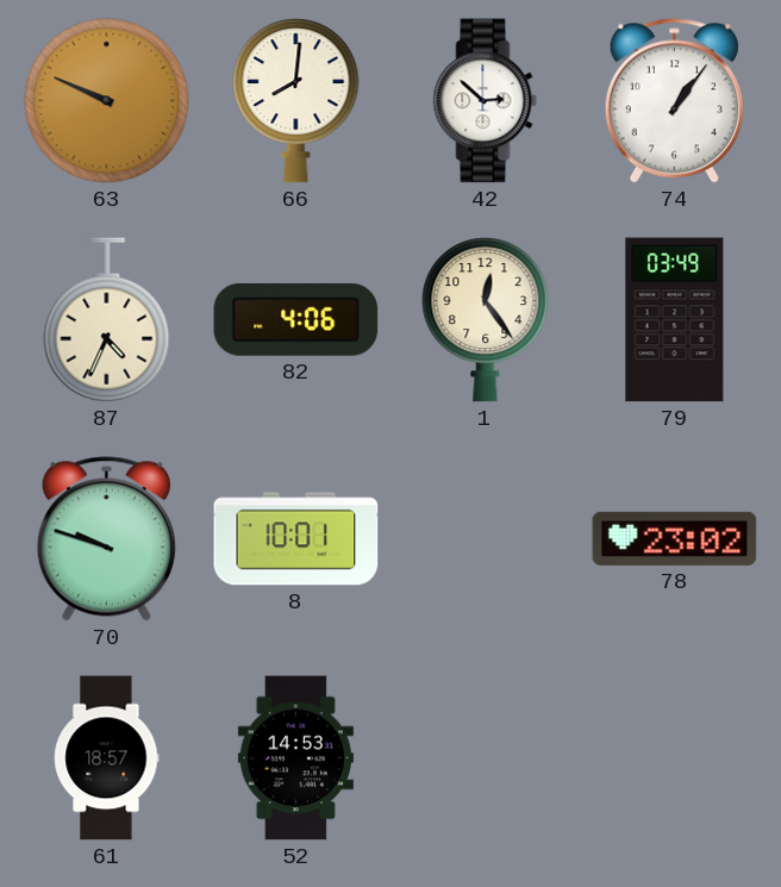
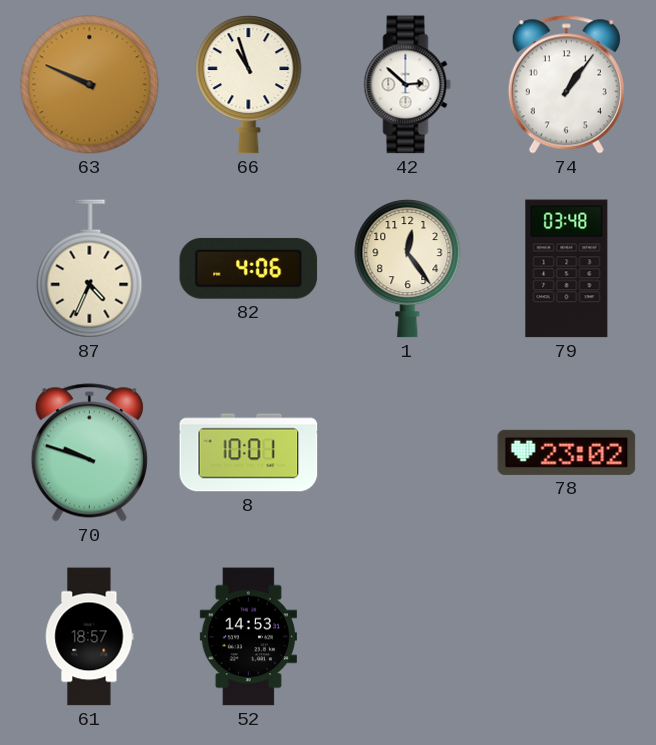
66: 8:01 -> 10:57
79: 03:49 -> 03:48
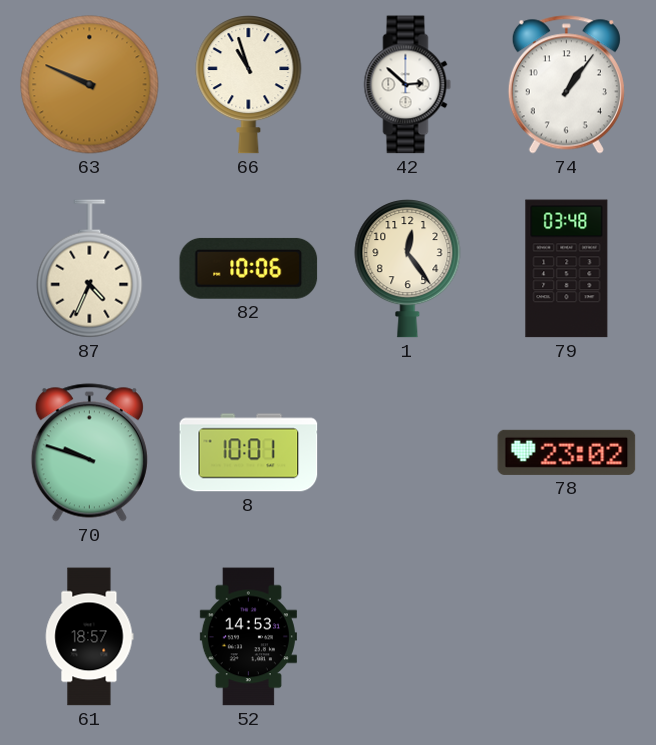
82: 4:06 -> 10:06
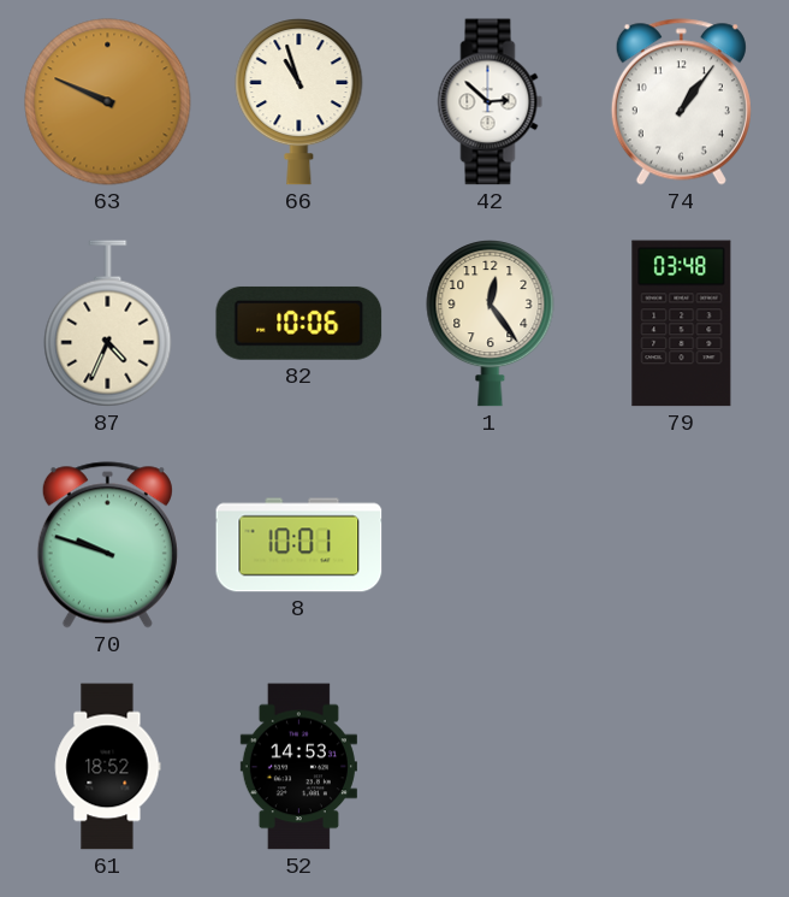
78: 23:02 -> none
61: 18:57 -> 18:52
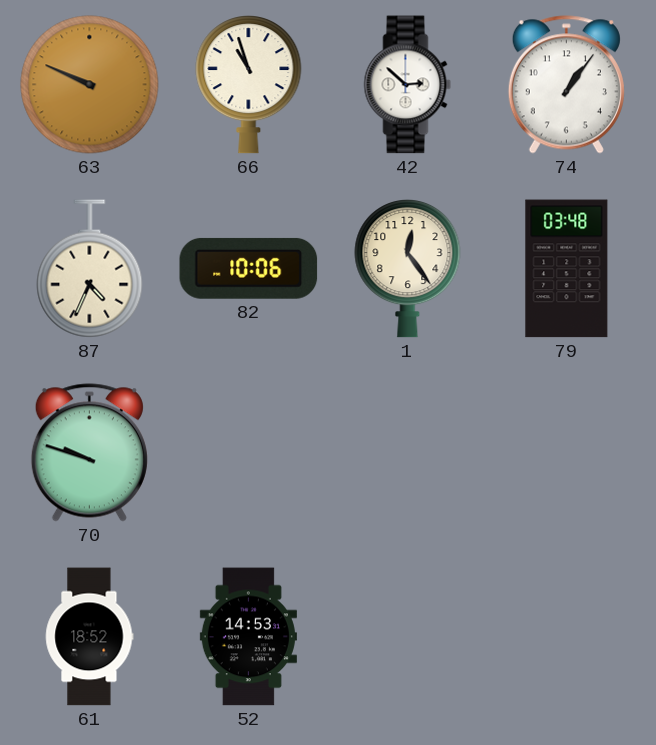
8: 10:01 -> none
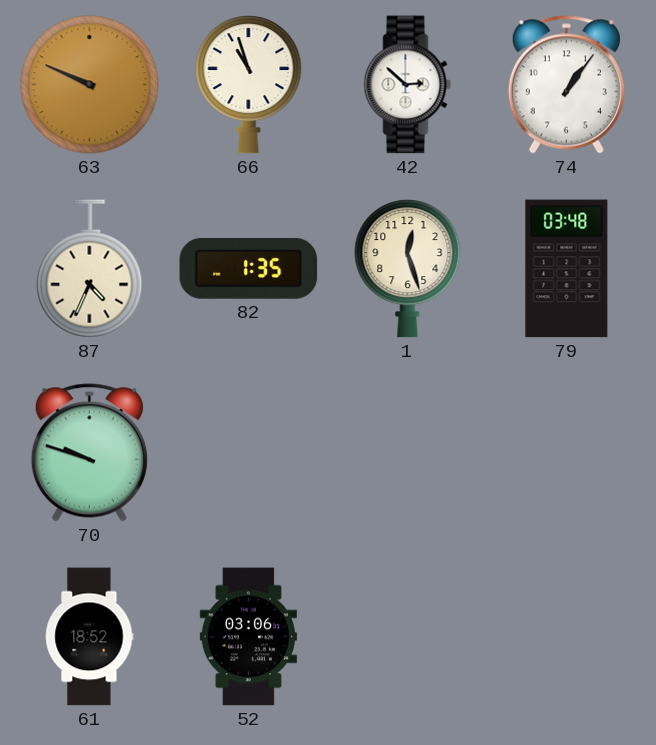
82: 10:06 -> 1:35
1: 12:24 -> 12:27
52: 14:53 -> 03:06
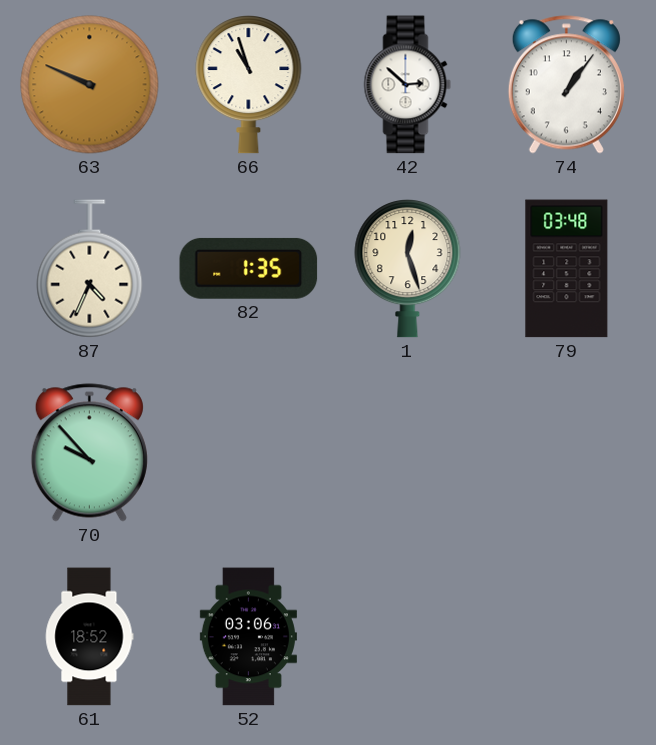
70: 9:48 -> 9:53
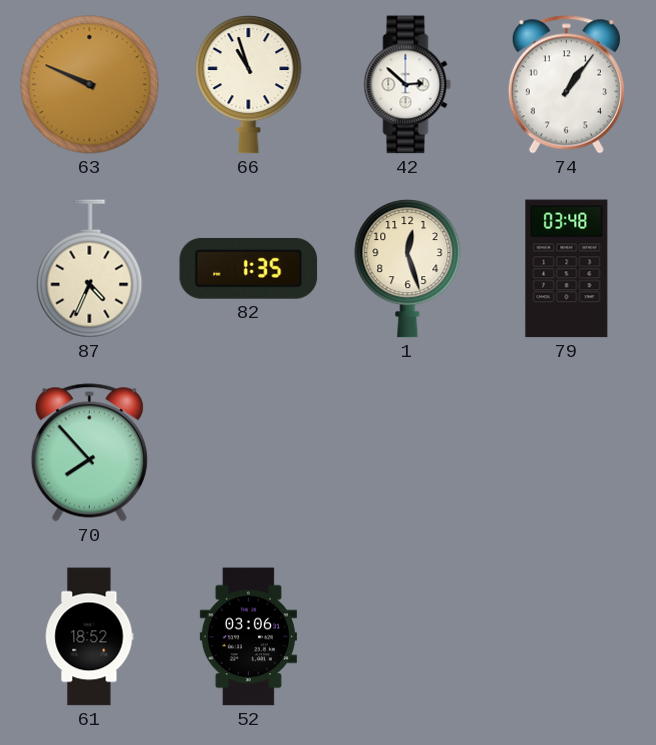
70: 9:53 -> 7:53
